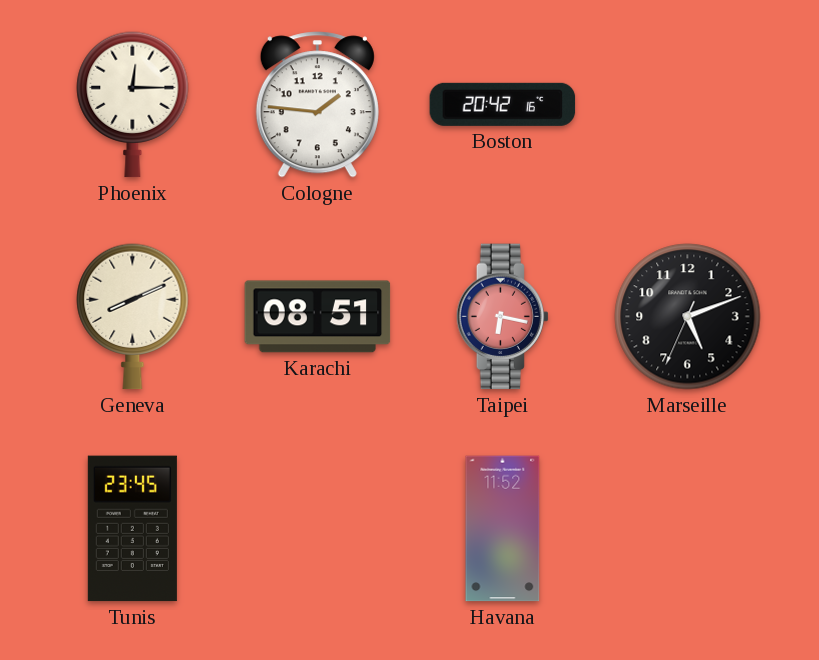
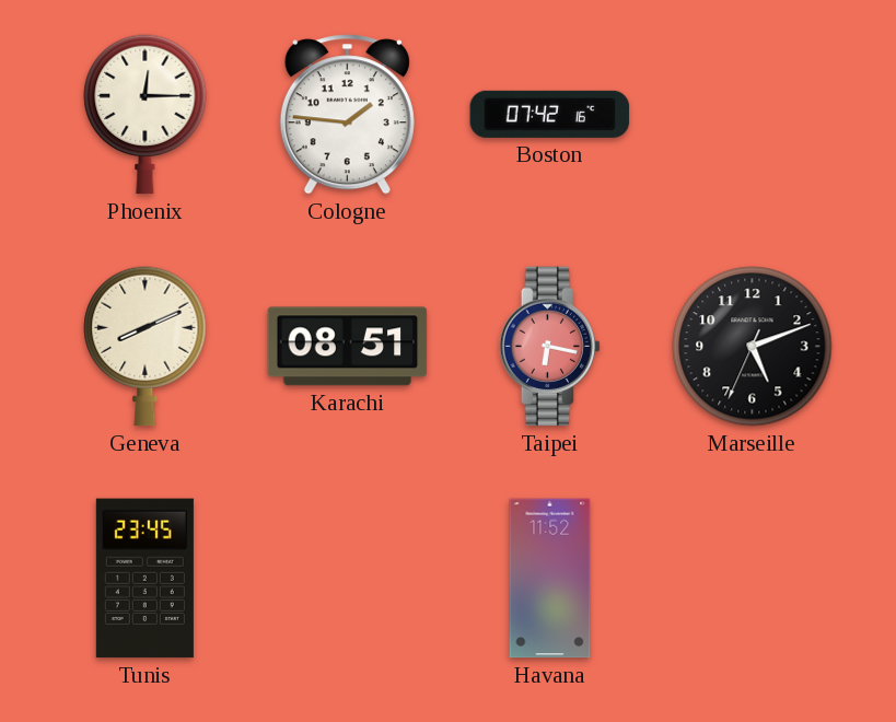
Boston: 20:42 -> 07:42
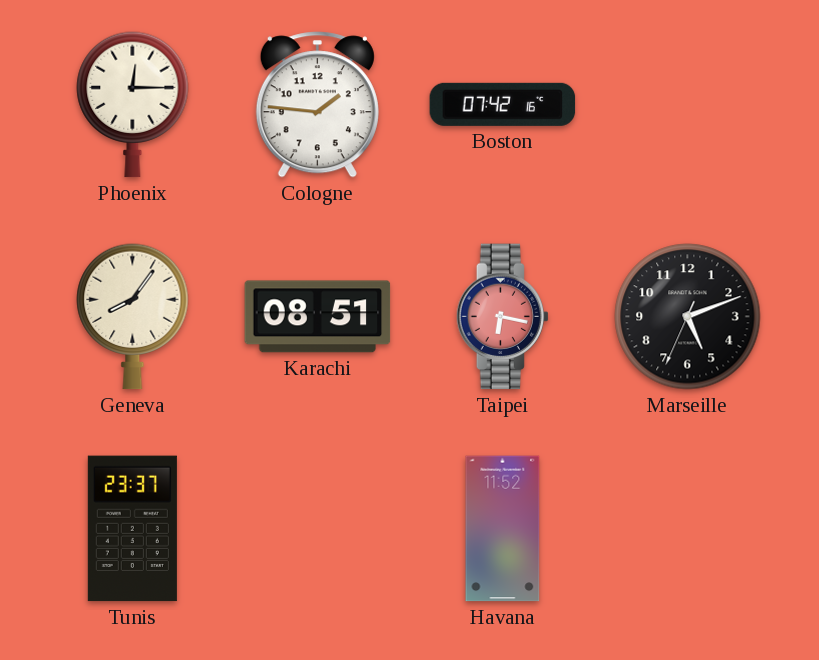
Geneva: 8:11 -> 8:06
Tunis: 23:45 -> 23:37
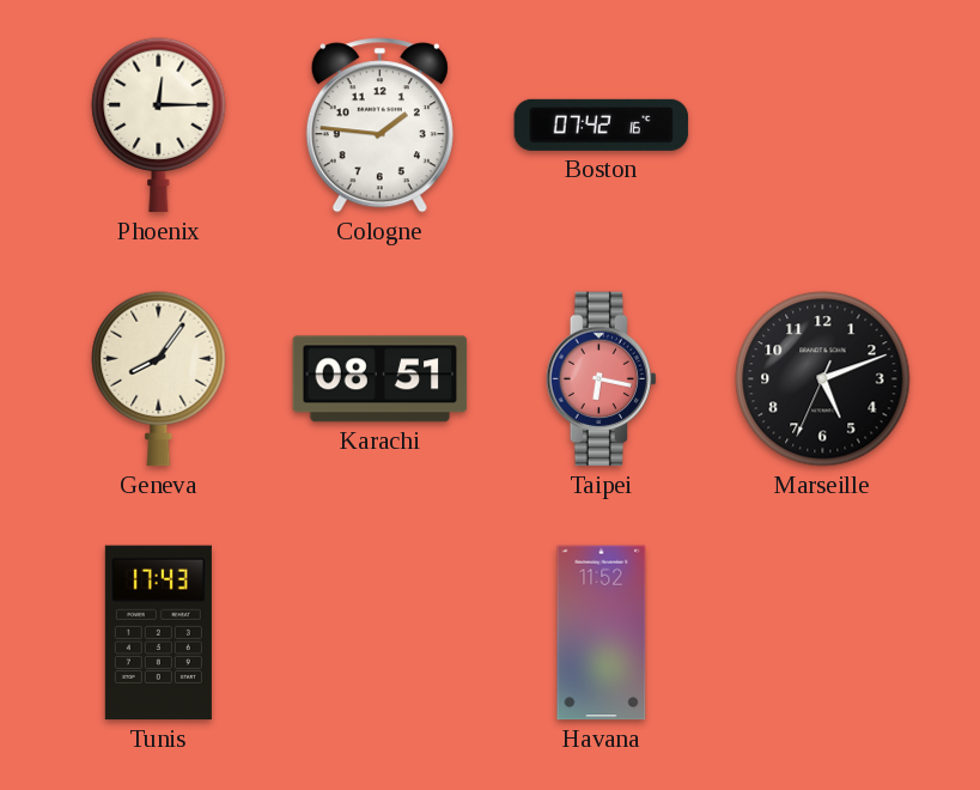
Tunis: 23:37 -> 17:43
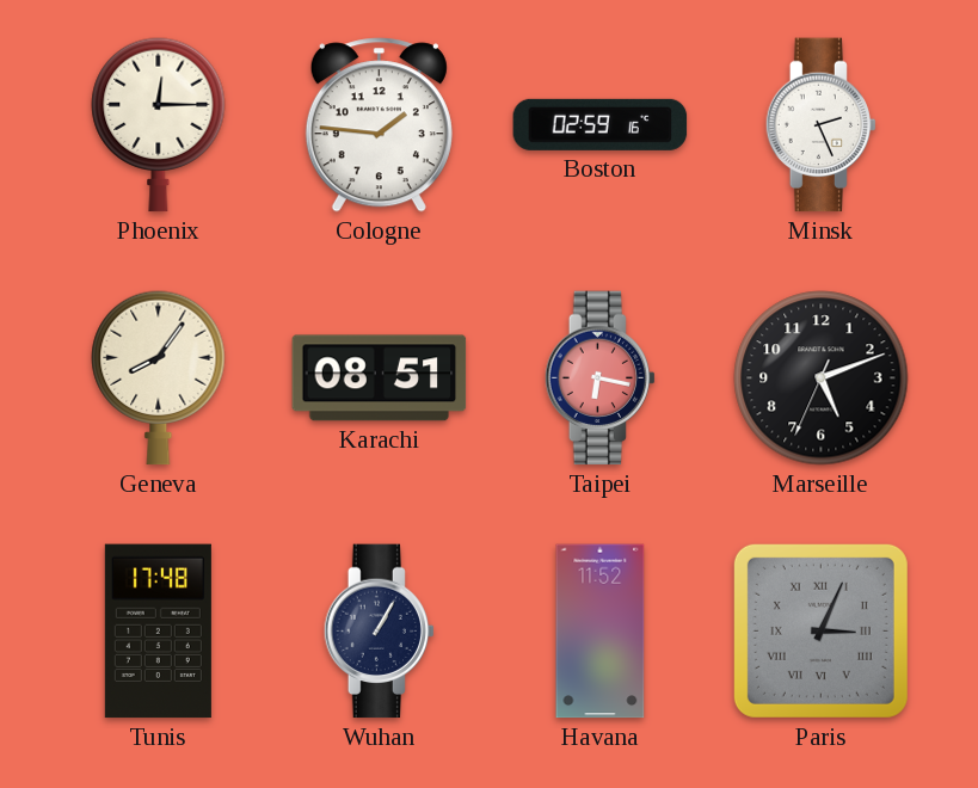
Boston: 07:42 -> 02:59
Minsk: none -> 2:26
Tunis: 17:43 -> 17:48
Wuhan: none -> 1:05
Paris: none -> 3:04
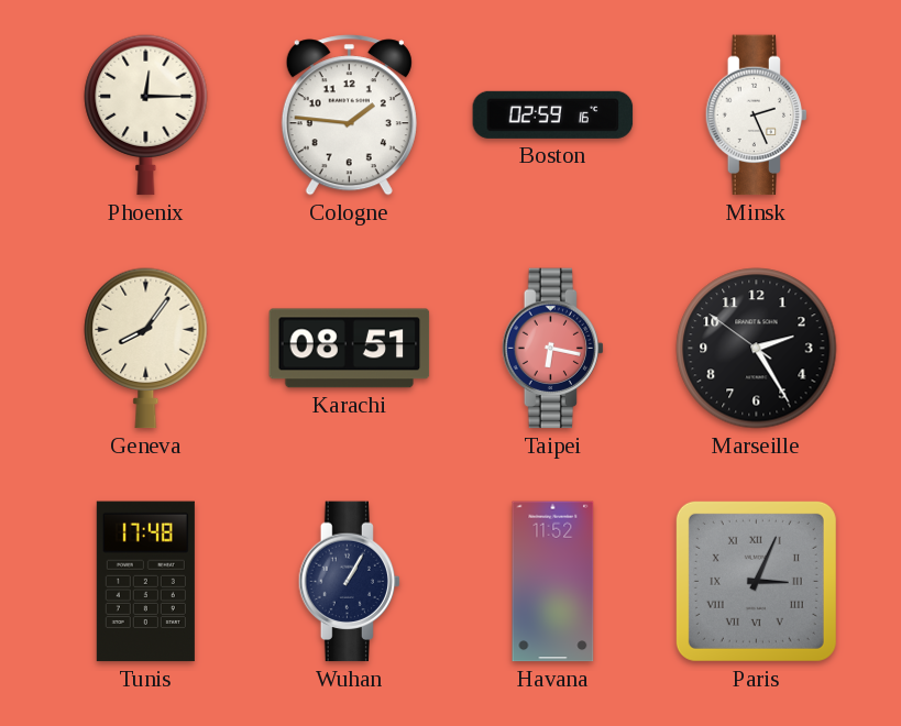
Marseille: 5:11 -> 2:24
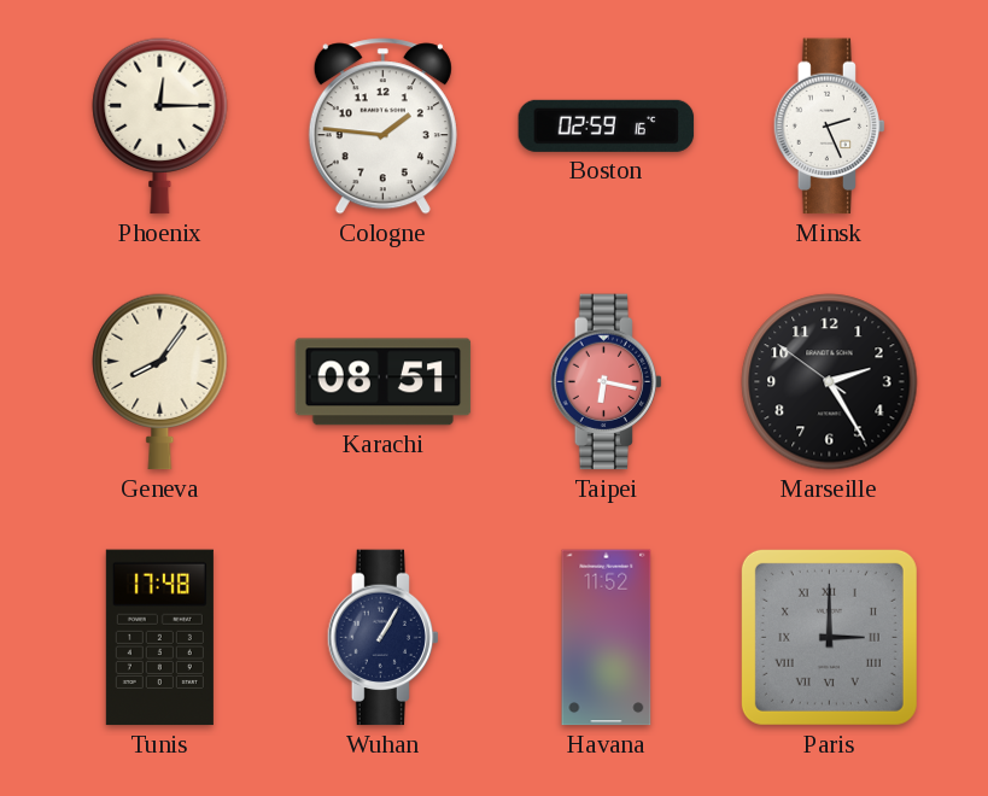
Paris: 3:04 -> 3:00
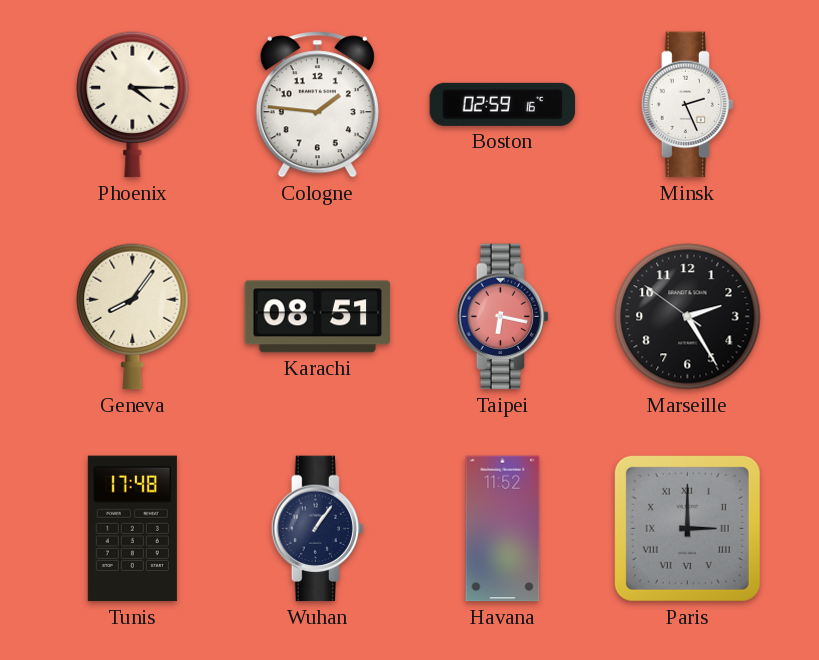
Phoenix: 12:15 -> 4:15
Wuhan: 1:05 -> 1:06
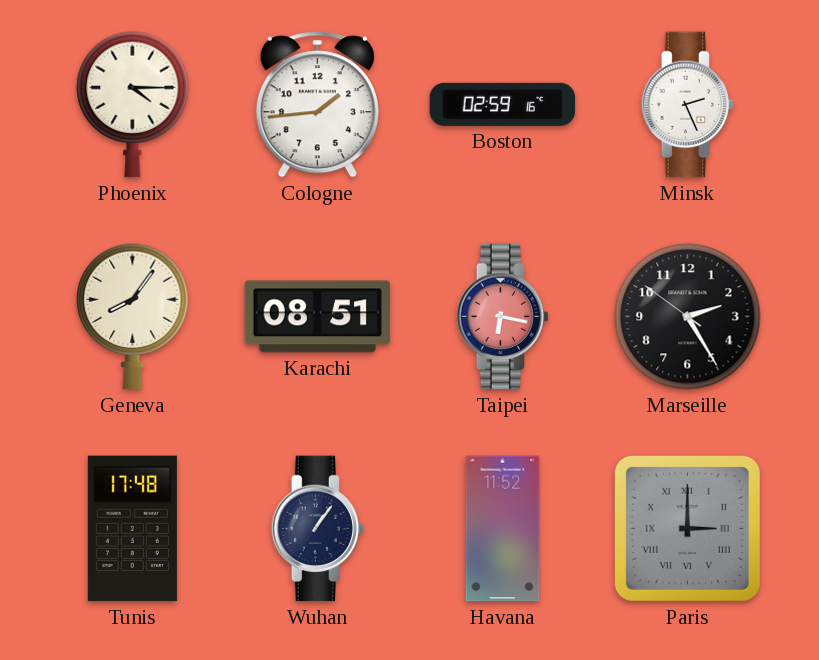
Cologne: 1:46 -> 1:44
